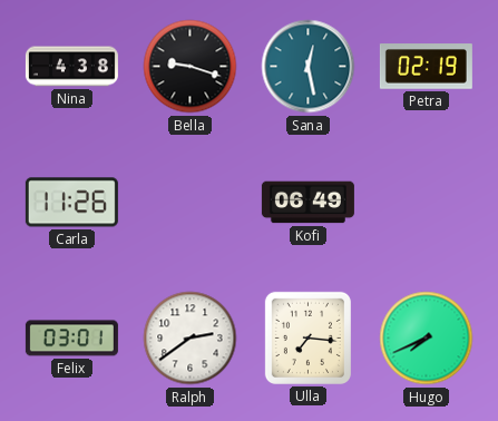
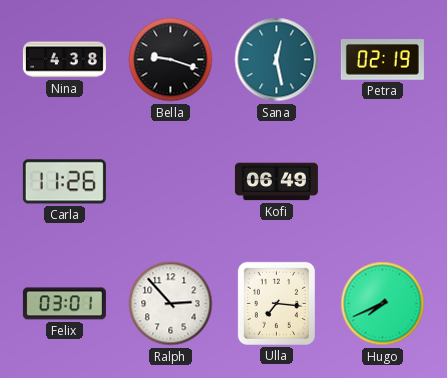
Ralph: 2:39 -> 2:53
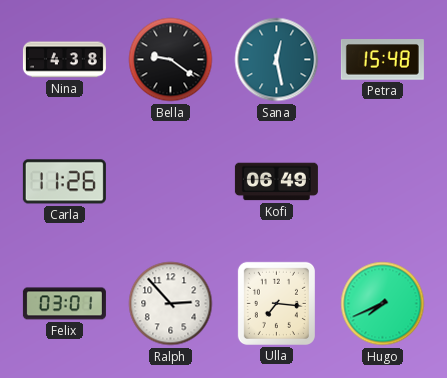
Bella: 9:18 -> 9:21
Petra: 02:19 -> 15:48
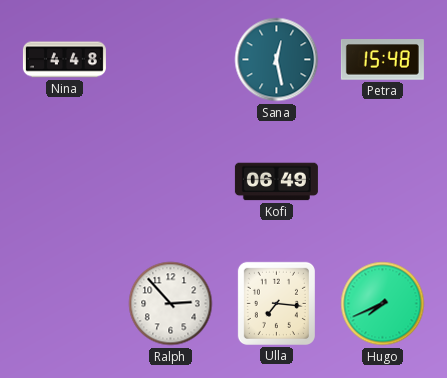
Nina: 4:38 -> 4:48
Bella: 9:21 -> none
Carla: 11:26 -> none
Felix: 03:01 -> none
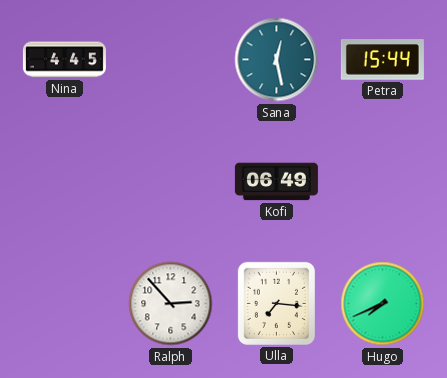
Nina: 4:48 -> 4:45
Petra: 15:48 -> 15:44
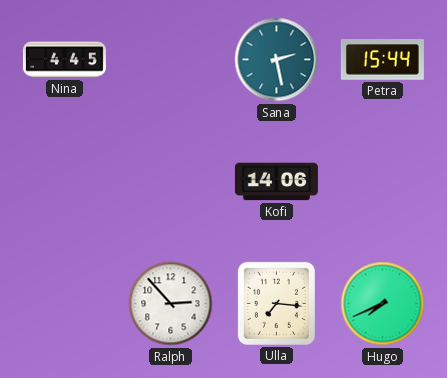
Sana: 12:28 -> 2:28
Kofi: 06:49 -> 14:06
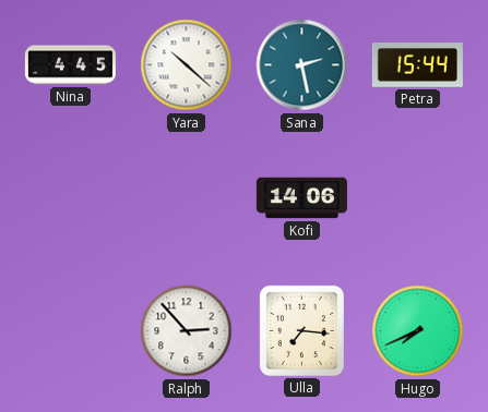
Yara: none -> 10:22
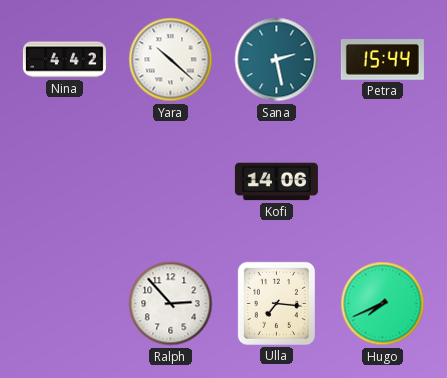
Nina: 4:45 -> 4:42
